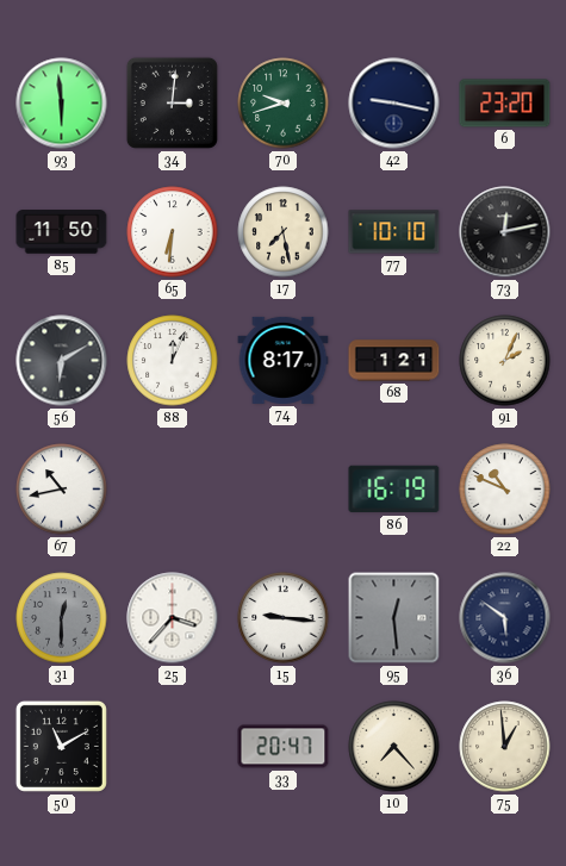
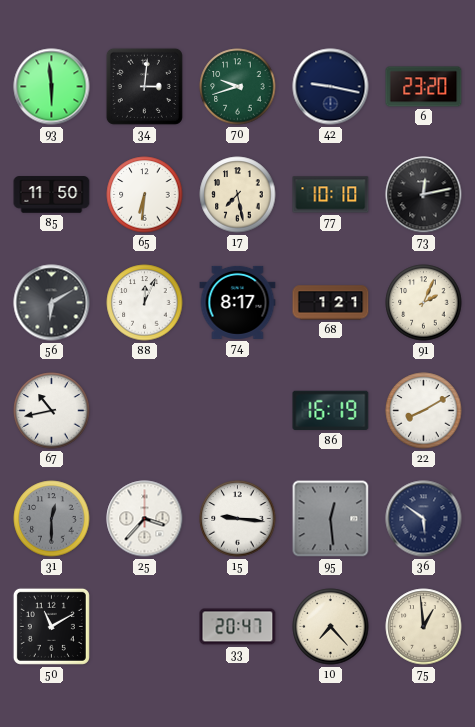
22: 10:49 -> 8:10
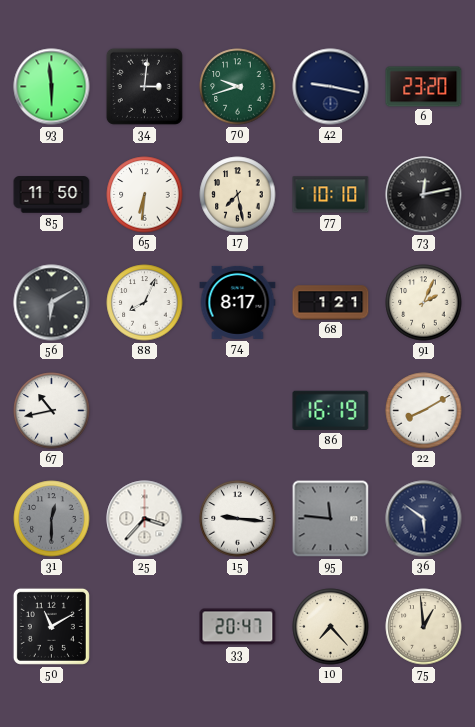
88: 12:04 -> 8:04
95: 12:29 -> 11:46
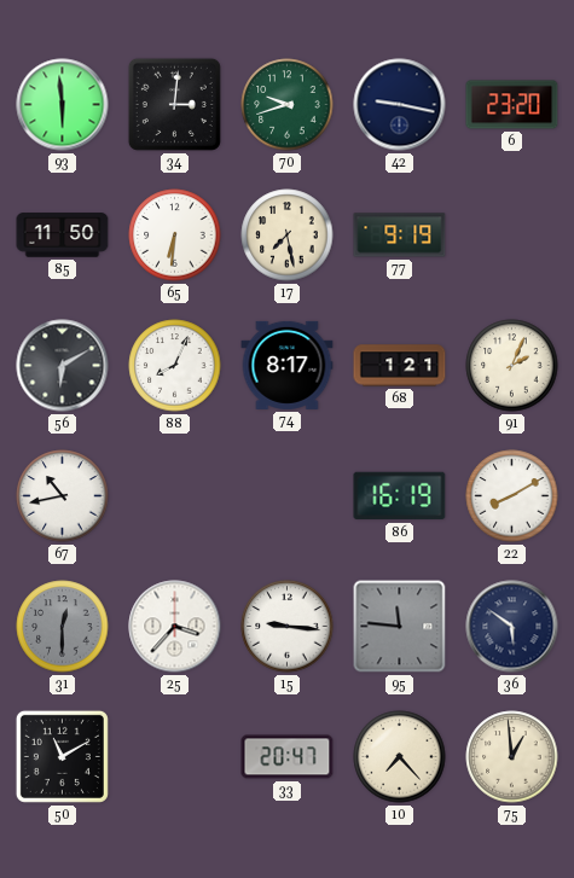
77: 10:10 -> 9:19
73: 12:13 -> none
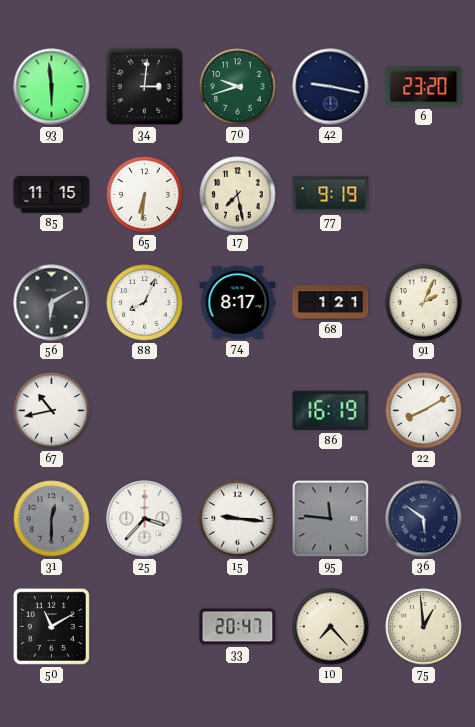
85: 11:50 -> 11:15
